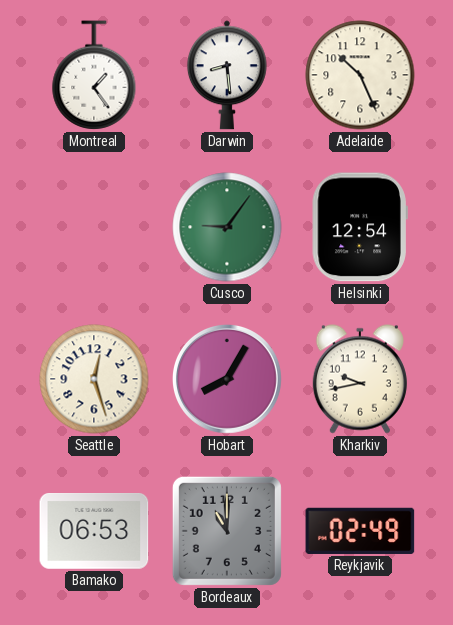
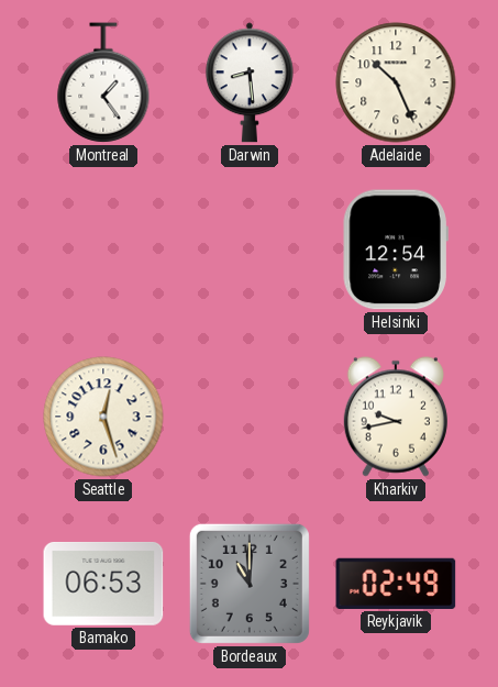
Cusco: 9:06 -> none
Hobart: 8:05 -> none
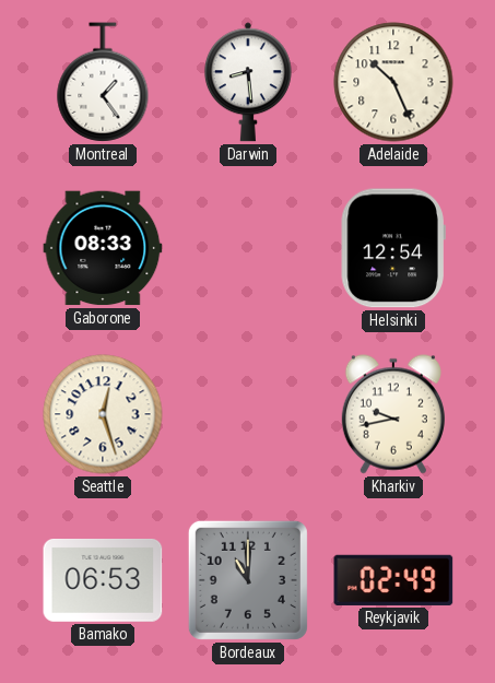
Gaborone: none -> 08:33
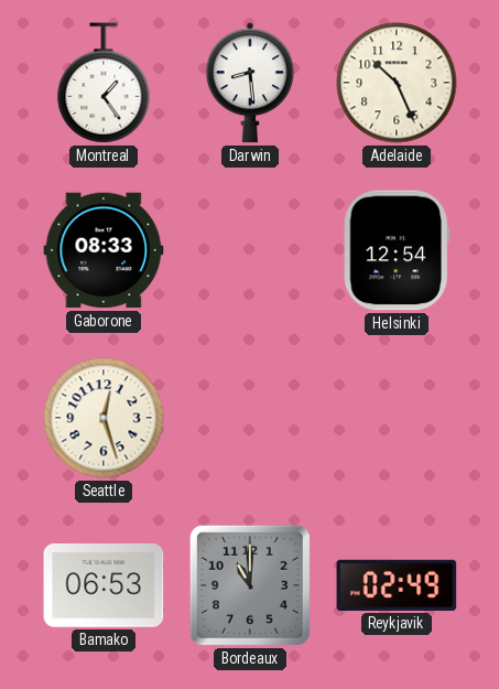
Kharkiv: 9:43 -> none
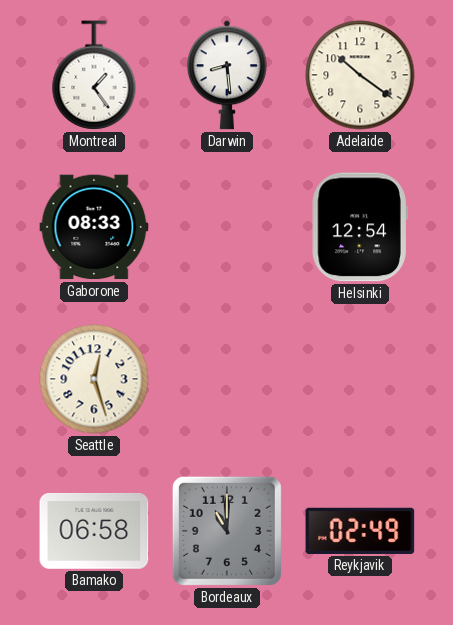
Adelaide: 10:26 -> 10:21
Bamako: 06:53 -> 06:58
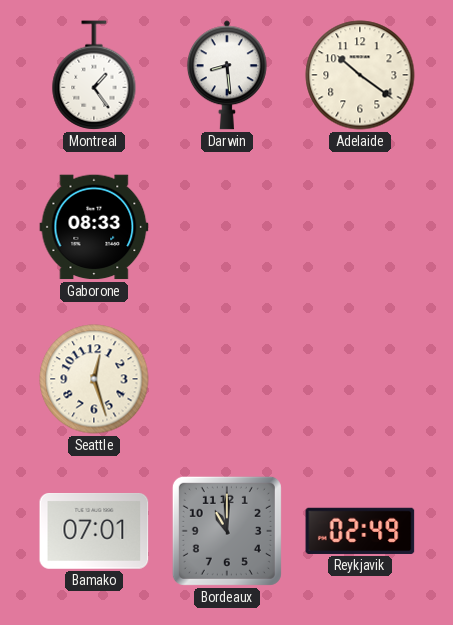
Helsinki: 12:54 -> none
Bamako: 06:58 -> 07:01
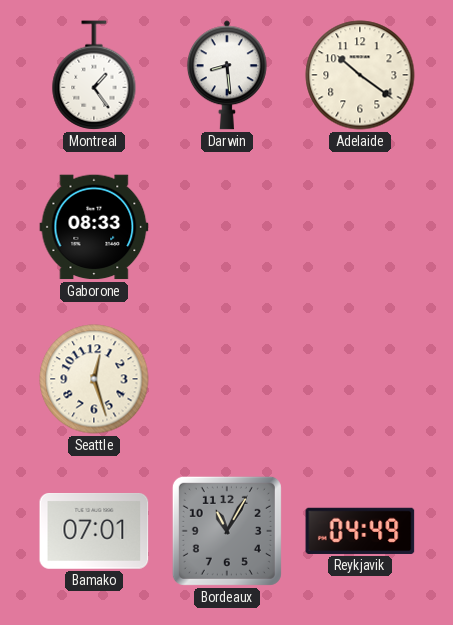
Bordeaux: 11:00 -> 11:05
Reykjavik: 02:49 -> 04:49
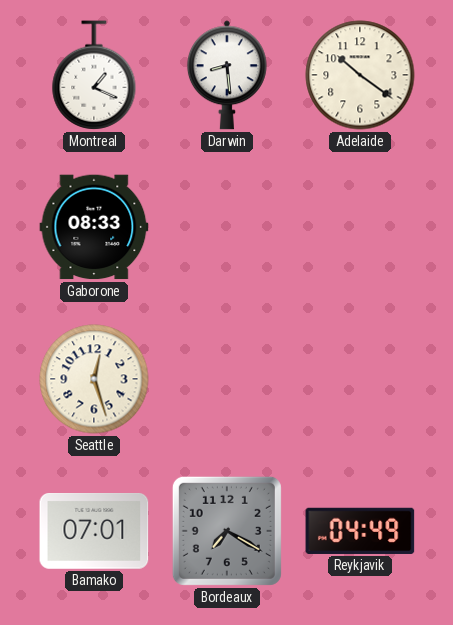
Montreal: 1:24 -> 1:19
Bordeaux: 11:05 -> 7:20
